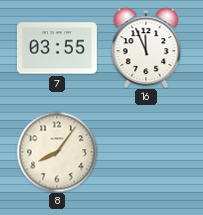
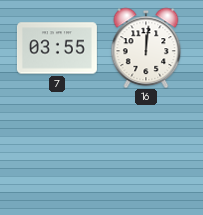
16: 11:56 -> 12:01
8: 8:06 -> none
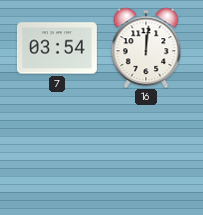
7: 03:55 -> 03:54
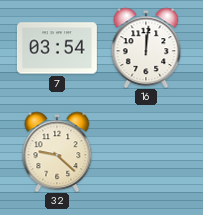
32: none -> 9:22
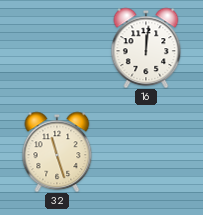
7: 03:54 -> none
32: 9:22 -> 11:27
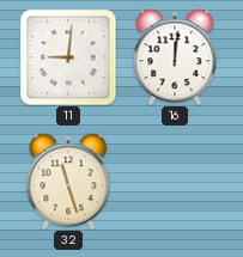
11: none -> 9:01
